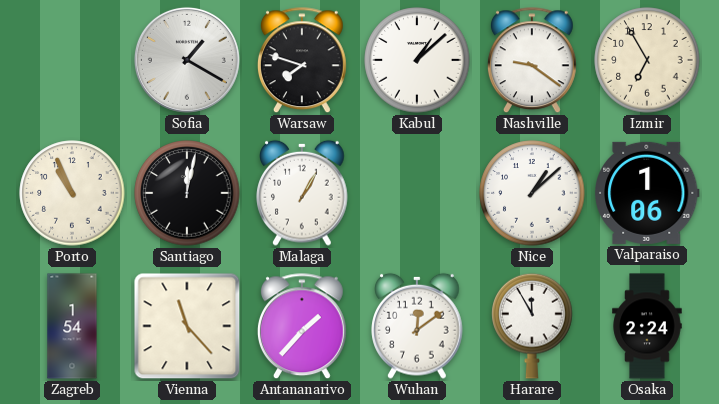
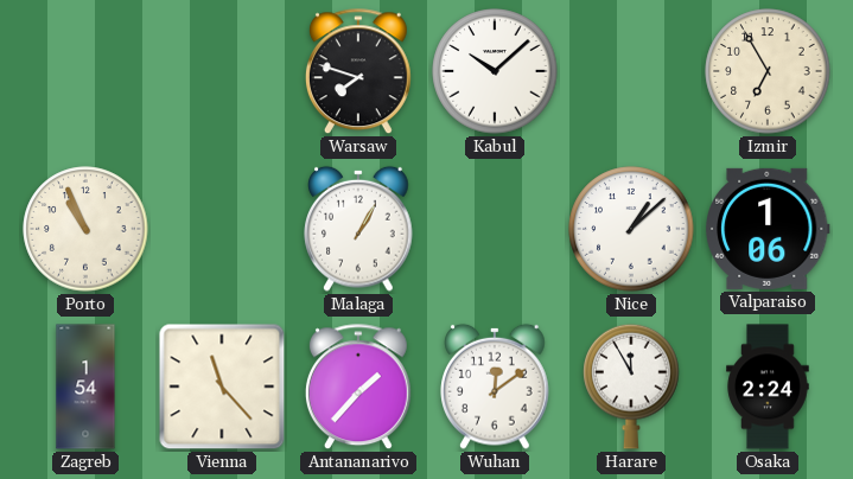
Sofia: 1:20 -> none
Kabul: 1:08 -> 10:08
Nashville: 9:21 -> none
Santiago: 12:02 -> none
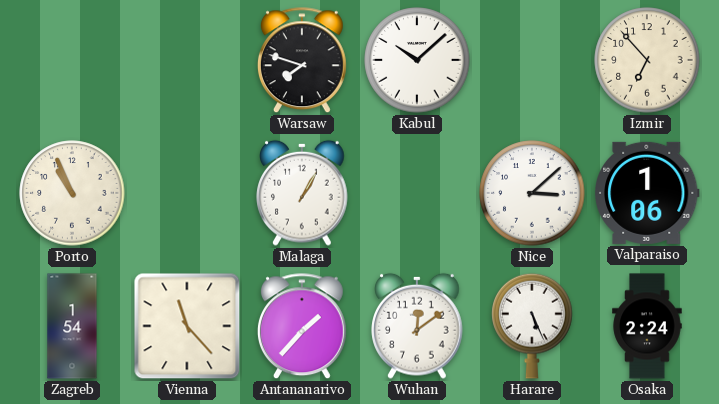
Izmir: 6:55 -> 6:53
Nice: 1:08 -> 3:08
Harare: 11:55 -> 5:26
